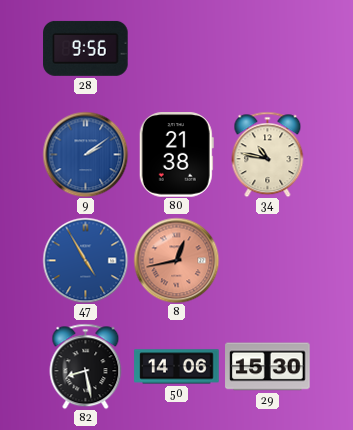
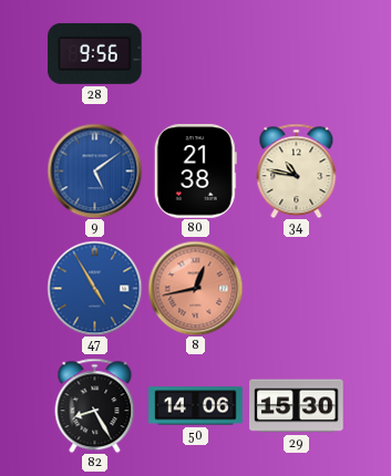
9: 2:09 -> 5:09
82: 8:28 -> 8:25
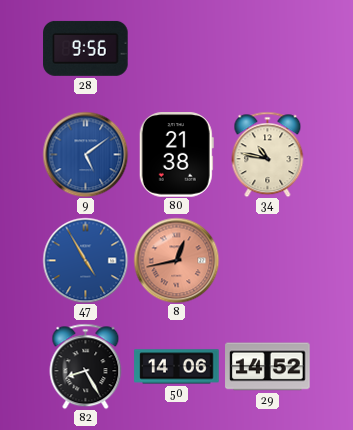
29: 15:30 -> 14:52
